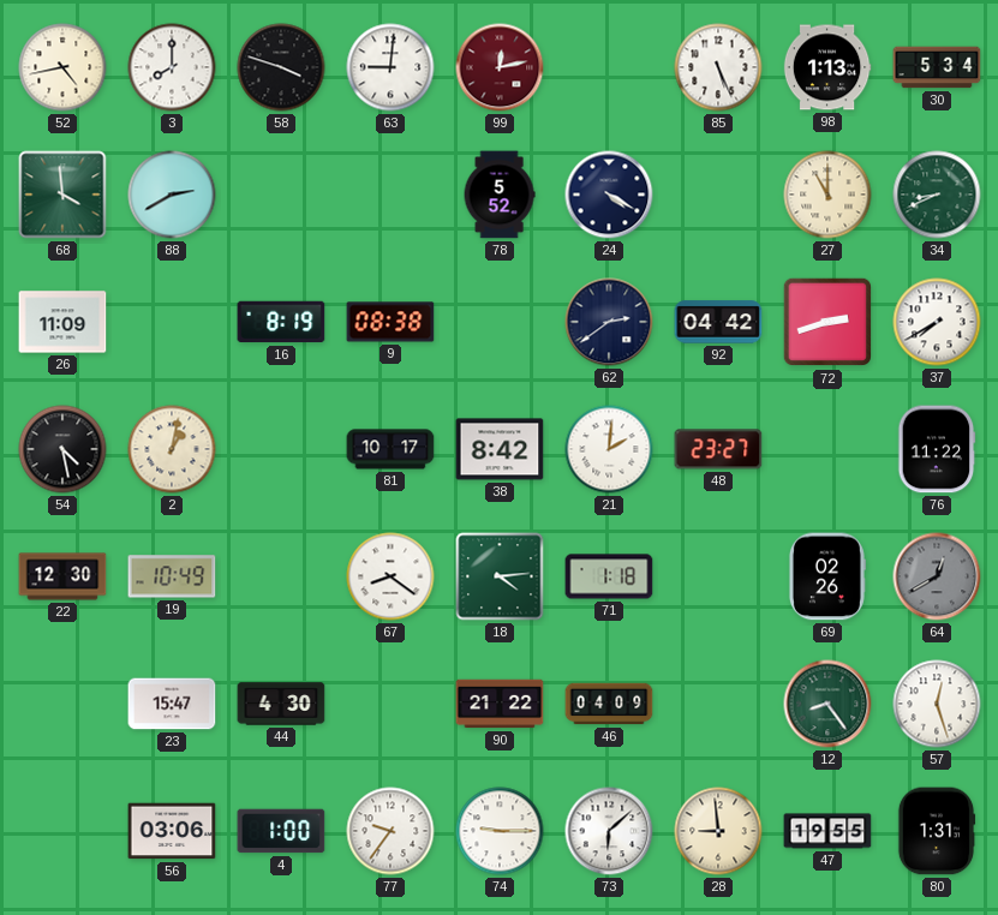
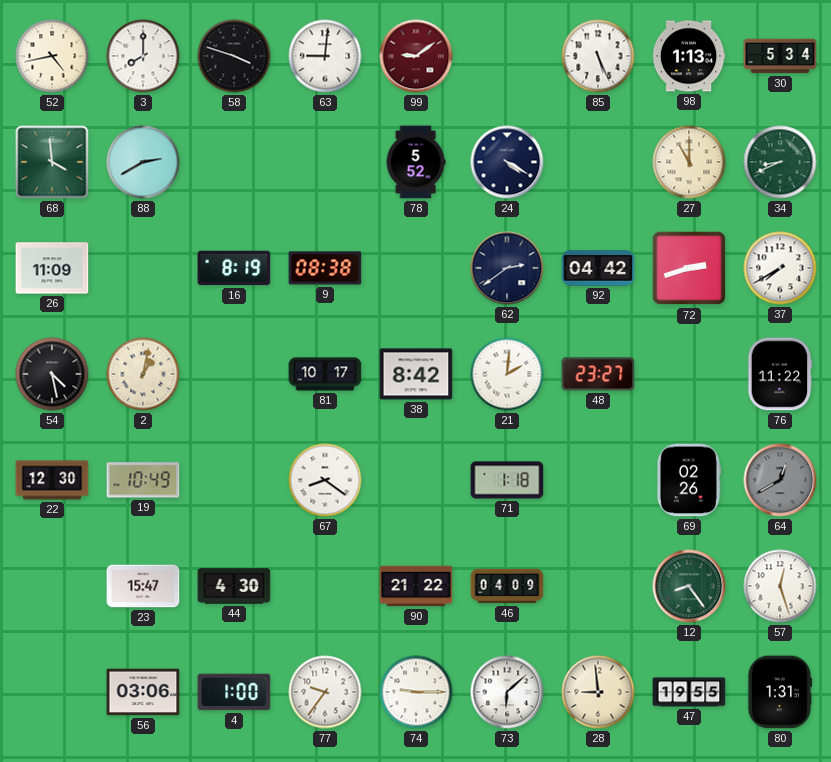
99: 12:13 -> 9:09
18: 4:14 -> none
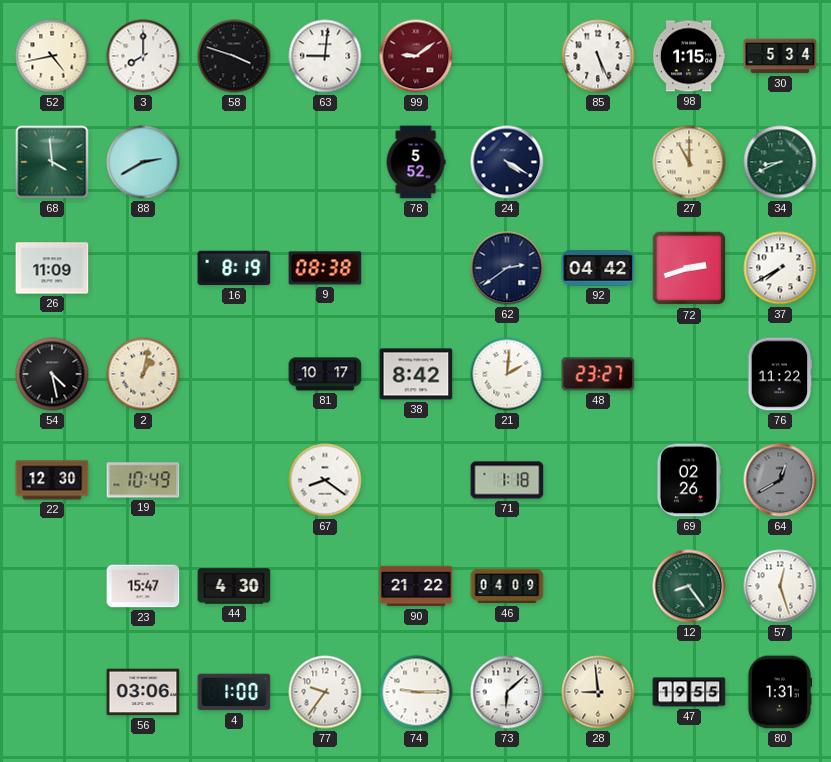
98: 1:13 -> 1:15
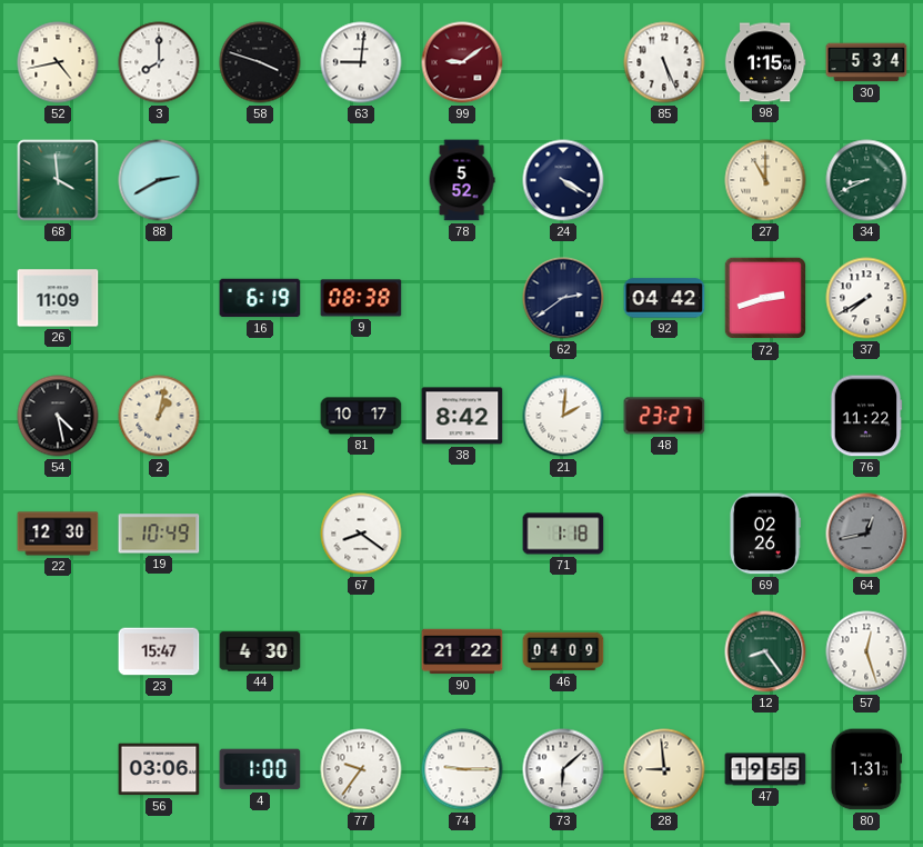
16: 8:19 -> 6:19
64: 12:40 -> 12:43
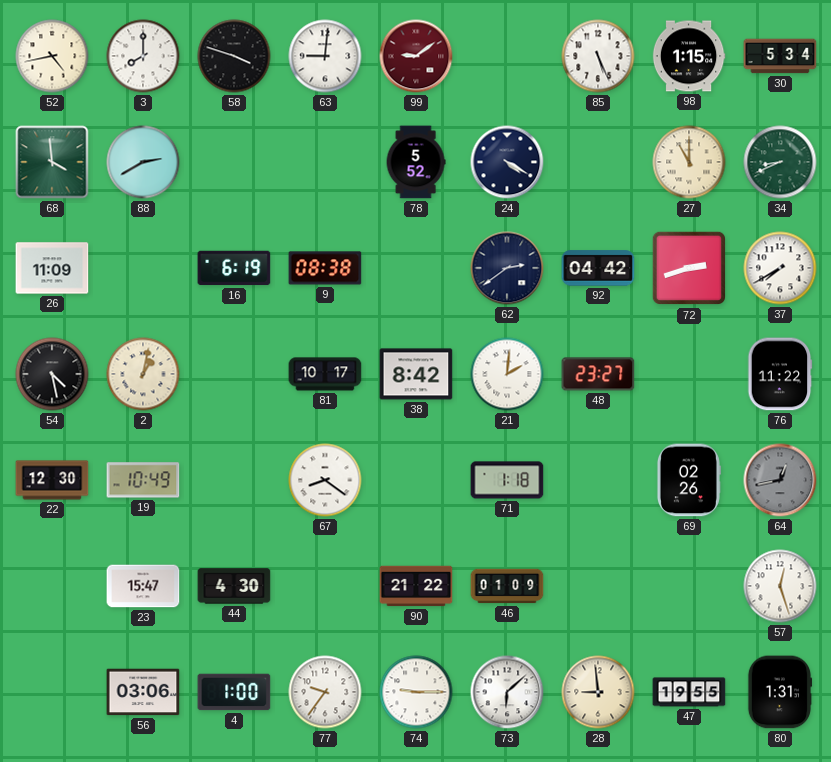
46: 04:09 -> 01:09
12: 8:24 -> none
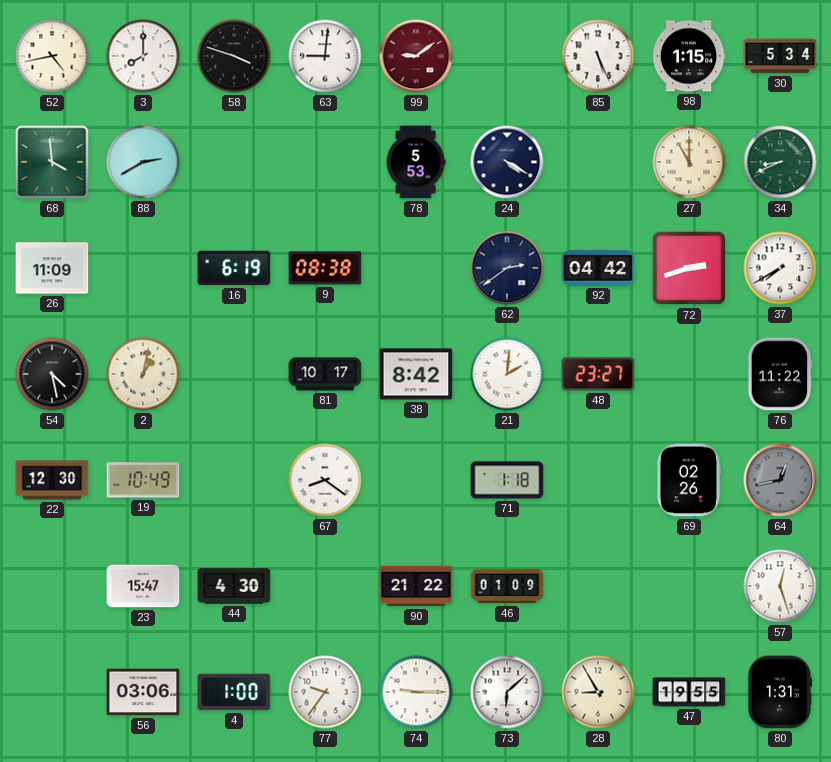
78: 5:52 -> 5:53
28: 8:59 -> 8:55
